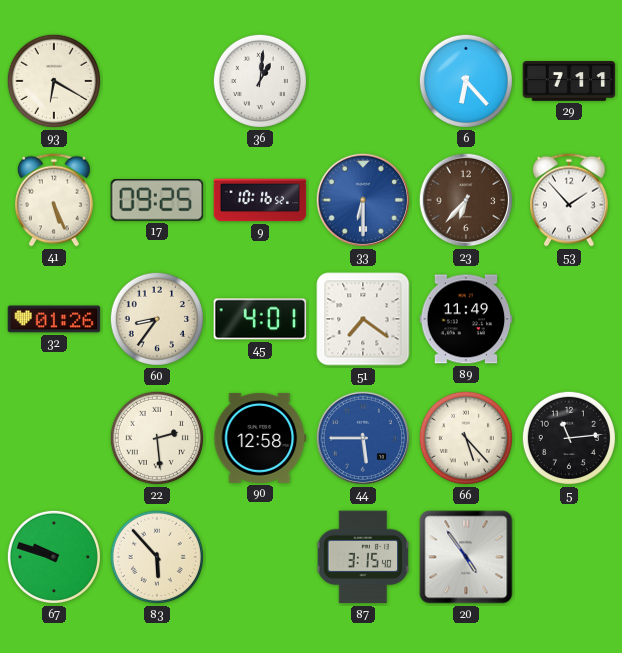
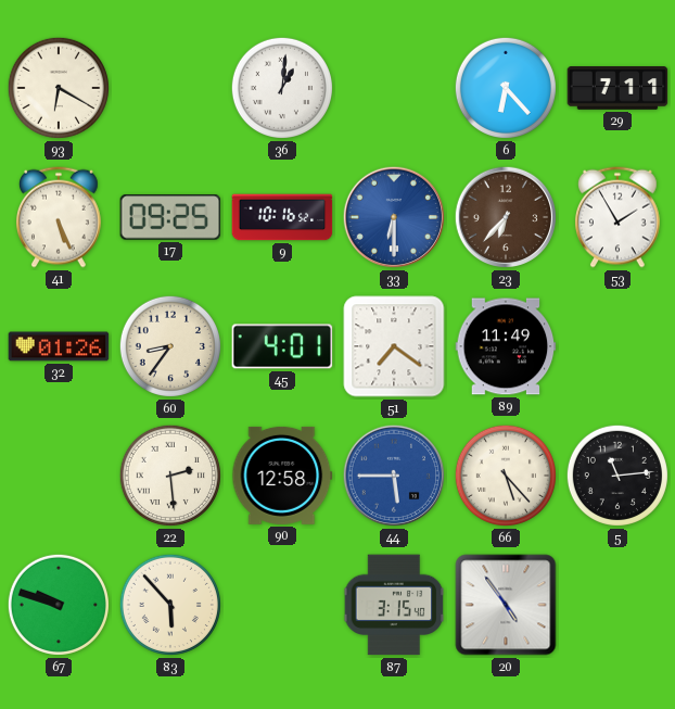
53: 1:53 -> 1:55
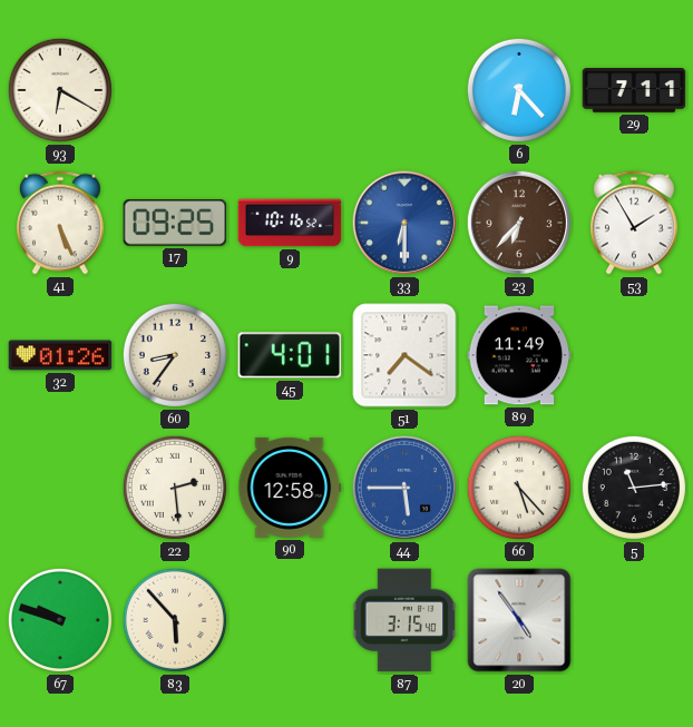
36: 1:01 -> none
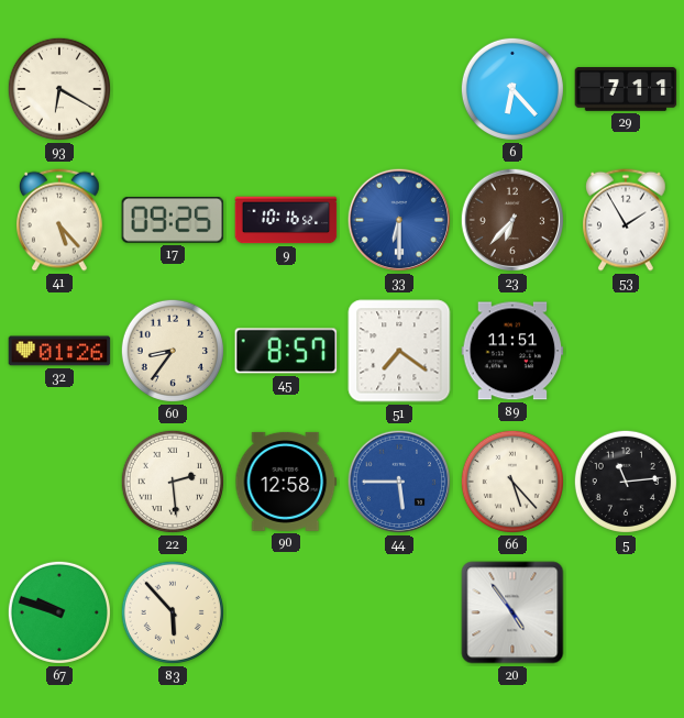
41: 5:26 -> 5:23
45: 4:01 -> 8:57
89: 11:49 -> 11:51
87: 3:15 -> none
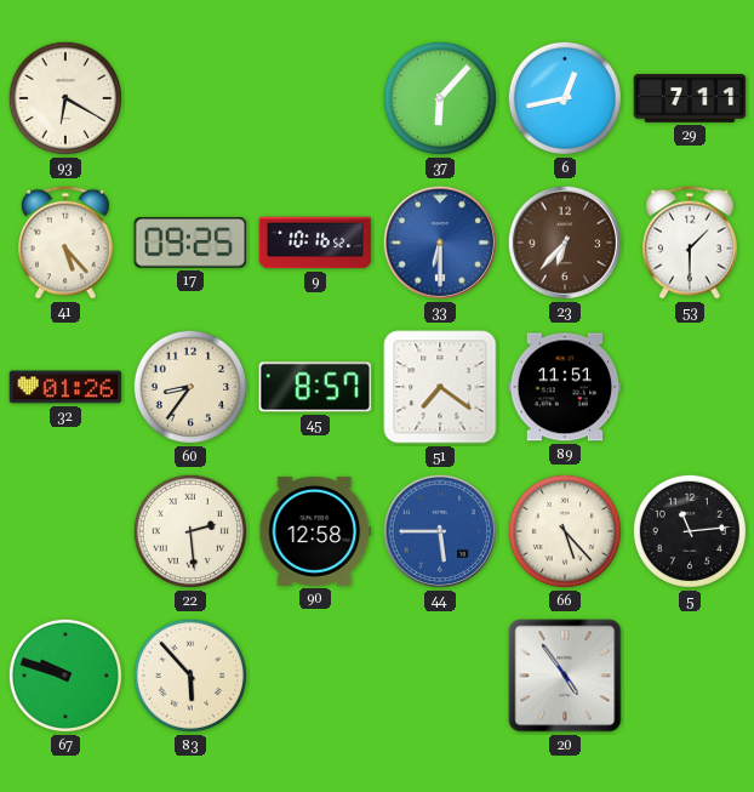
37: none -> 6:07
6: 6:23 -> 12:43
53: 1:55 -> 1:30
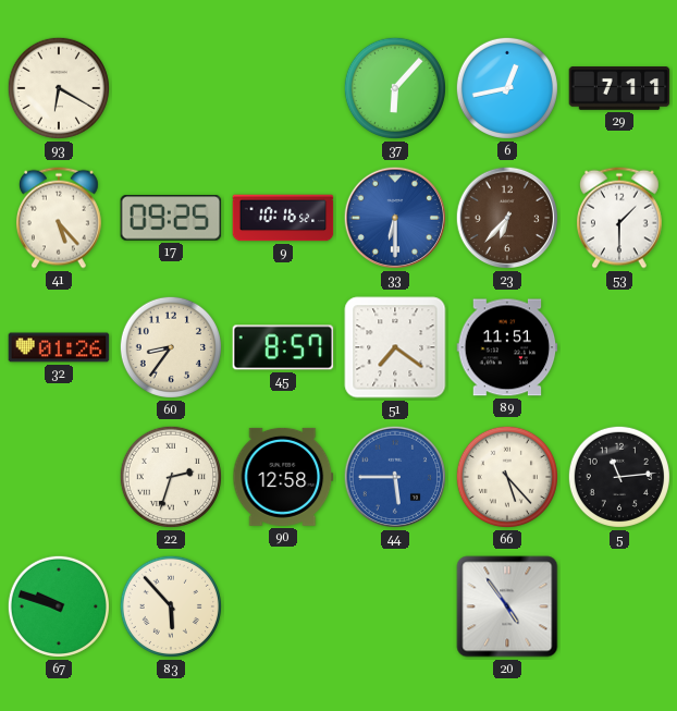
22: 2:29 -> 2:33
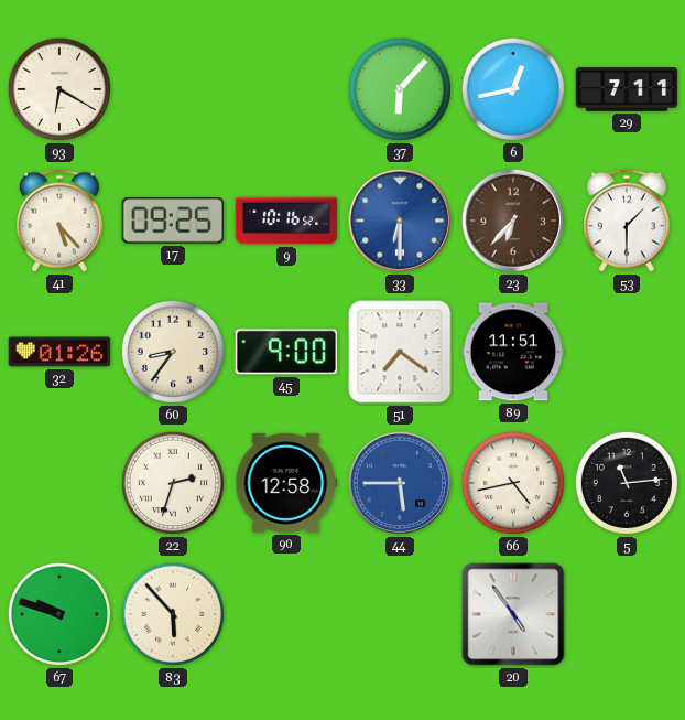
45: 8:57 -> 9:00
66: 5:23 -> 4:43
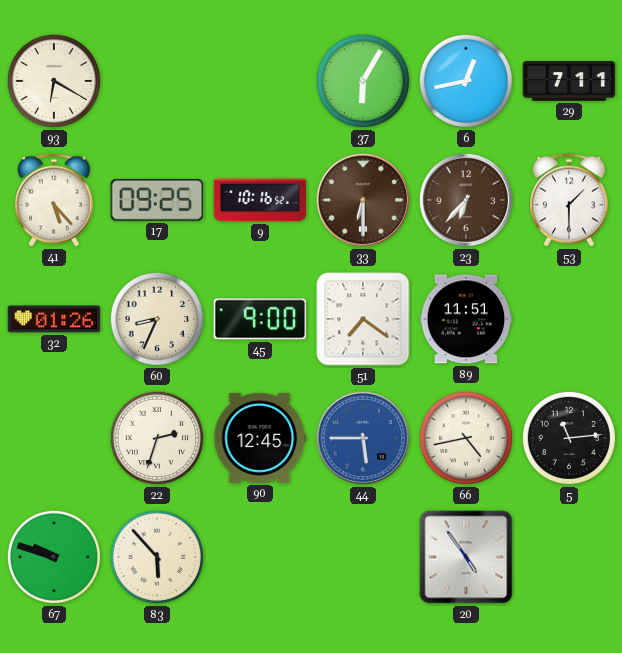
37: 6:07 -> 6:05
33 dial: blue -> brown
60: 8:36 -> 8:34
90: 12:58 -> 12:45
